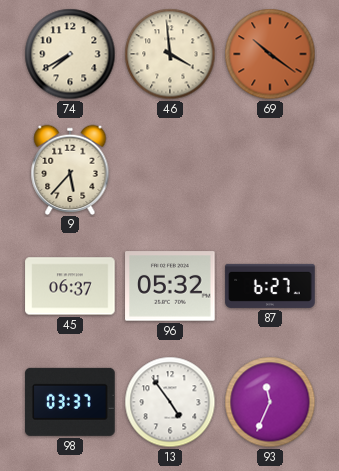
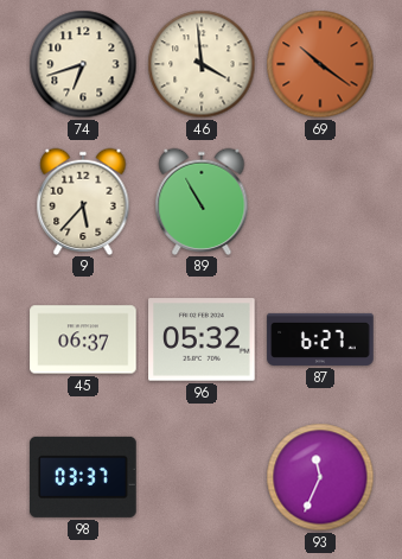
74: 7:40 -> 6:42
89: none -> 10:55
13: 4:54 -> none
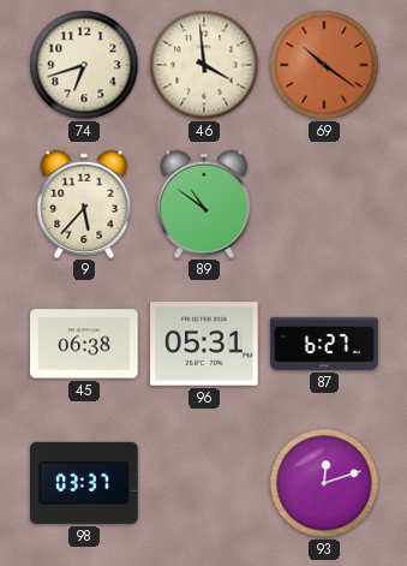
89: 10:55 -> 10:51
45: 06:37 -> 06:38
96: 05:32 -> 05:31
93: 11:34 -> 12:12
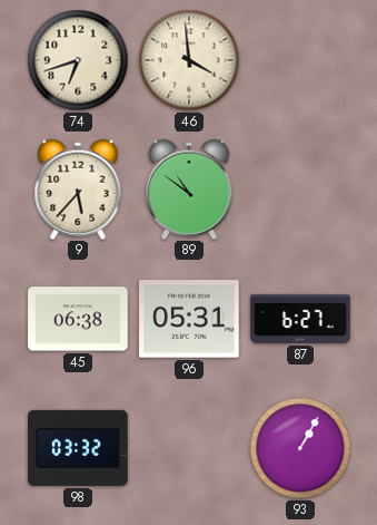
69: 10:21 -> none
98: 03:37 -> 03:32
93: 12:12 -> 1:05
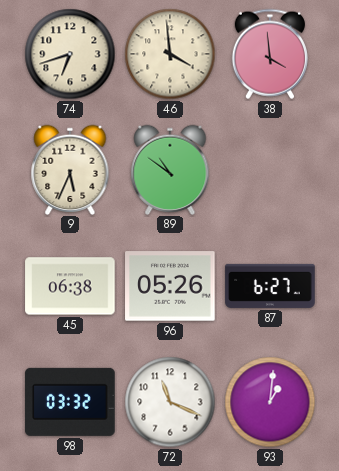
38: none -> 3:59
9: 5:37 -> 5:34
96: 05:31 -> 05:26
72: none -> 11:19
93: 1:05 -> 1:01
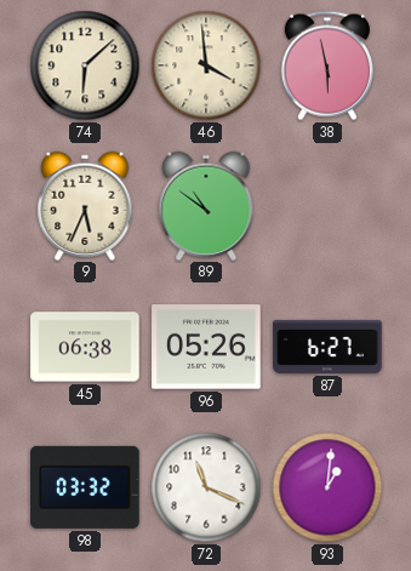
74: 6:42 -> 6:08
38: 3:59 -> 5:58
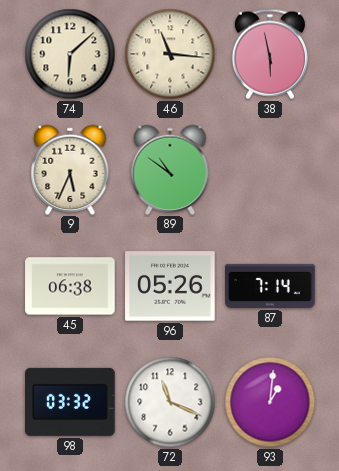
46: 3:59 -> 11:16
87: 6:27 -> 7:14
